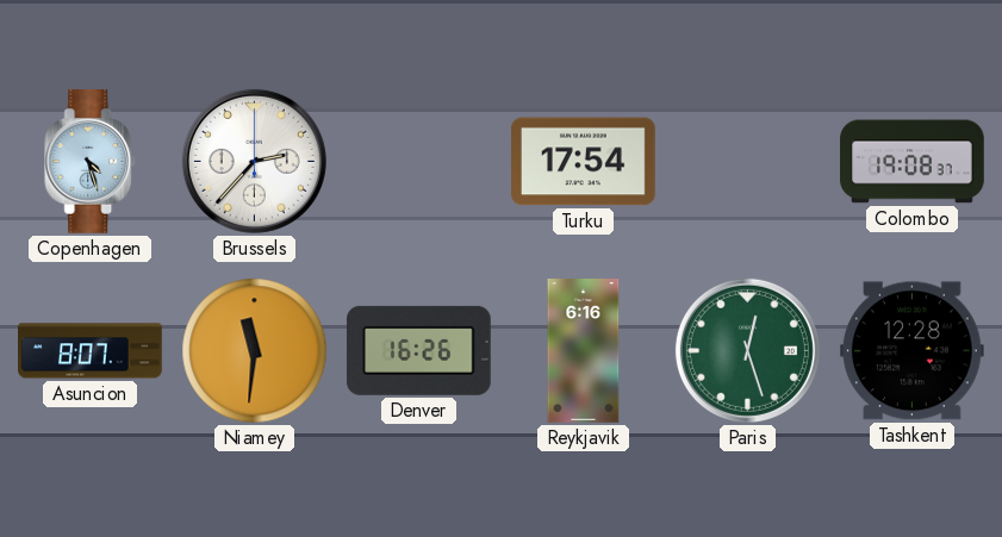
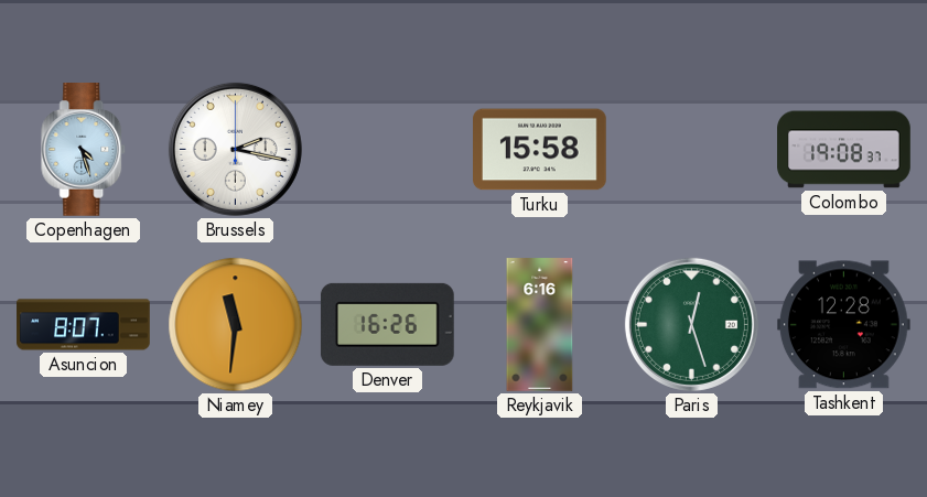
Brussels: 2:37 -> 2:17
Turku: 17:54 -> 15:58
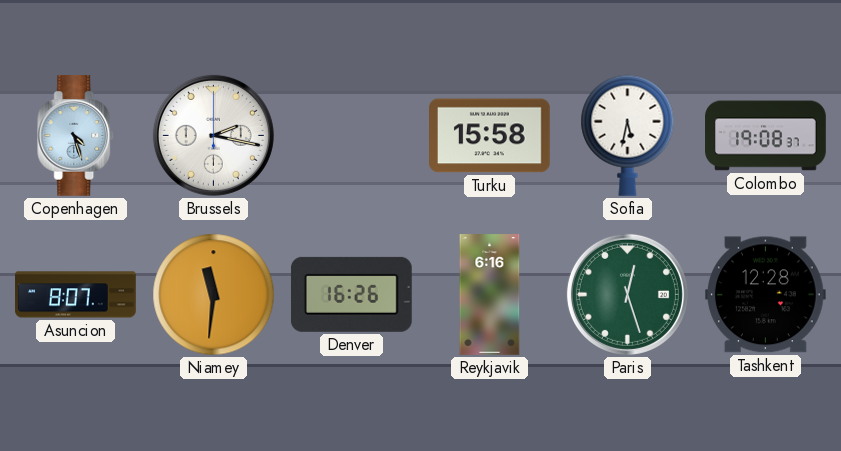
Sofia: none -> 5:32
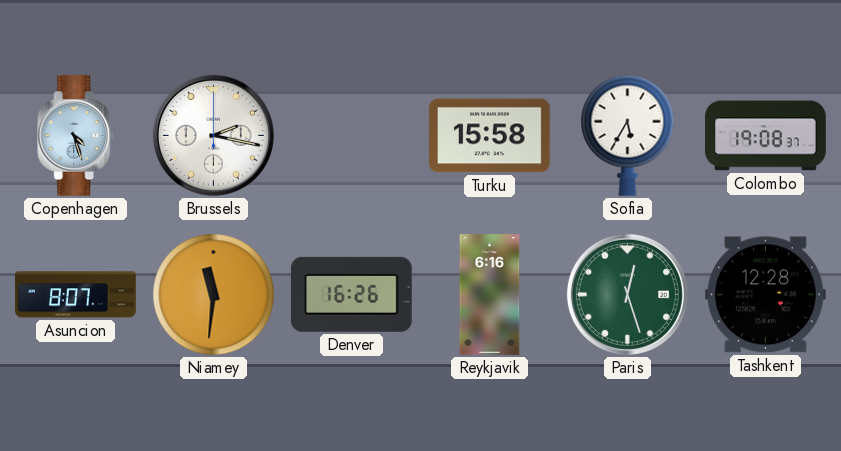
Sofia: 5:32 -> 5:35
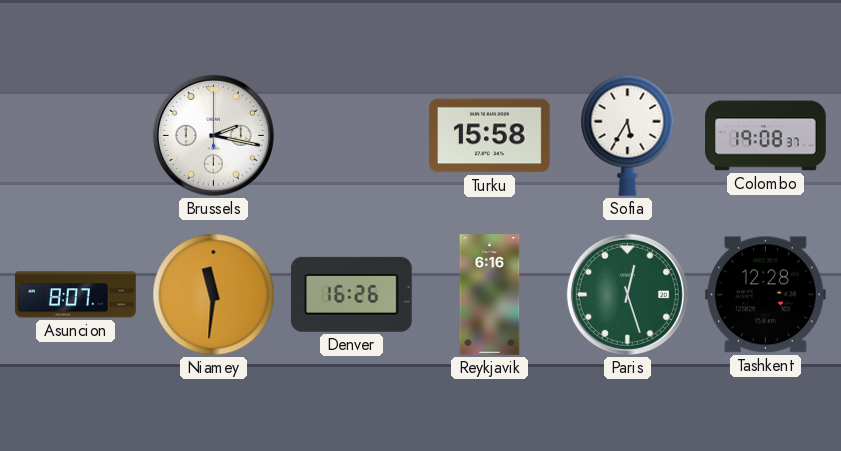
Copenhagen: 4:27 -> none
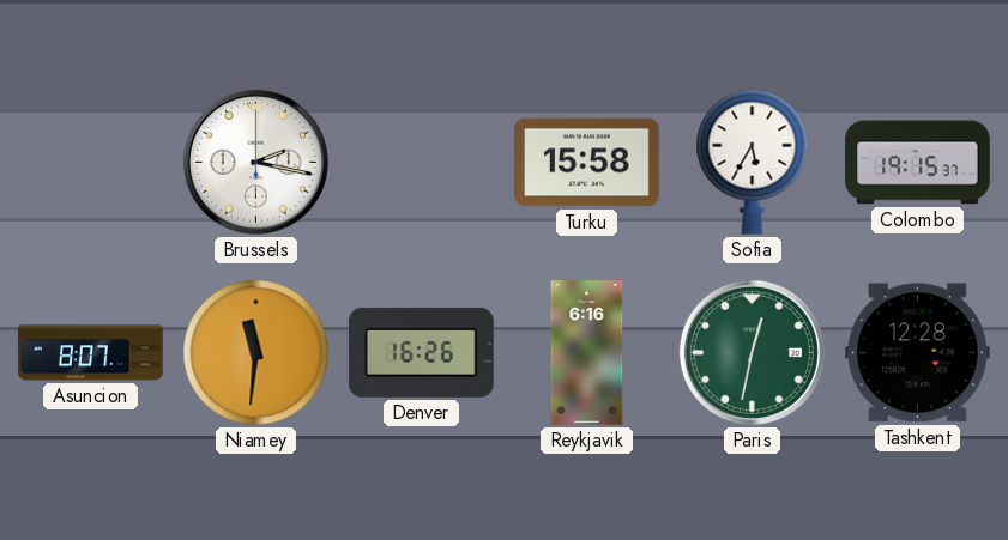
Colombo: 19:08 -> 19:15
Paris: 12:27 -> 12:32
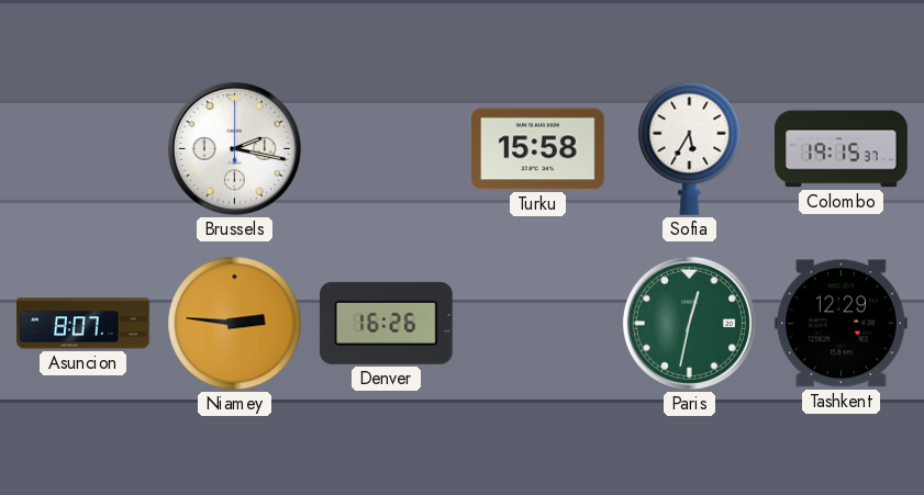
Niamey: 11:31 -> 2:46
Reykjavik: 6:16 -> none
Tashkent: 12:28 -> 12:29
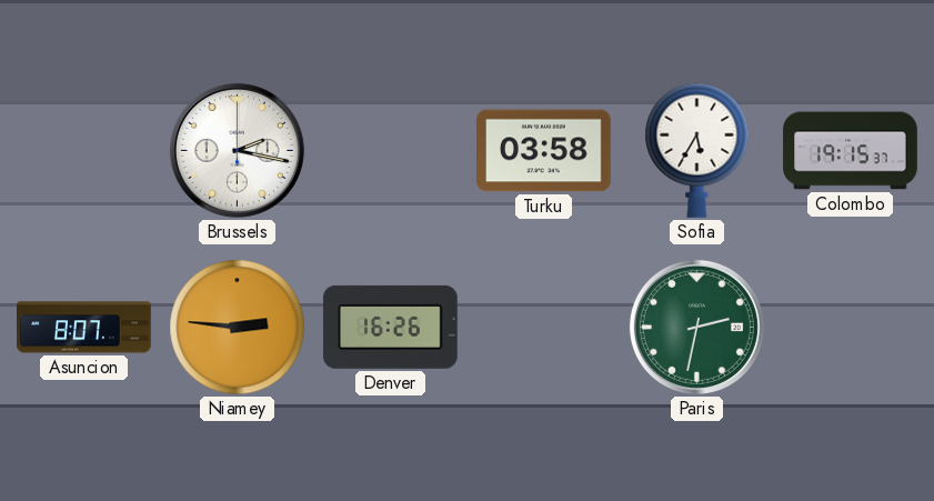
Turku: 15:58 -> 03:58
Paris: 12:32 -> 2:32
Tashkent: 12:29 -> none
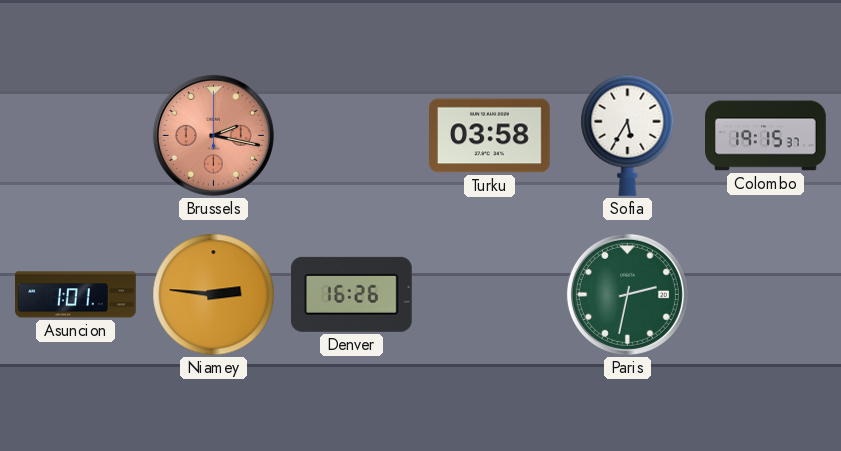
Brussels dial: white -> salmon
Asuncion: 8:07 -> 1:01
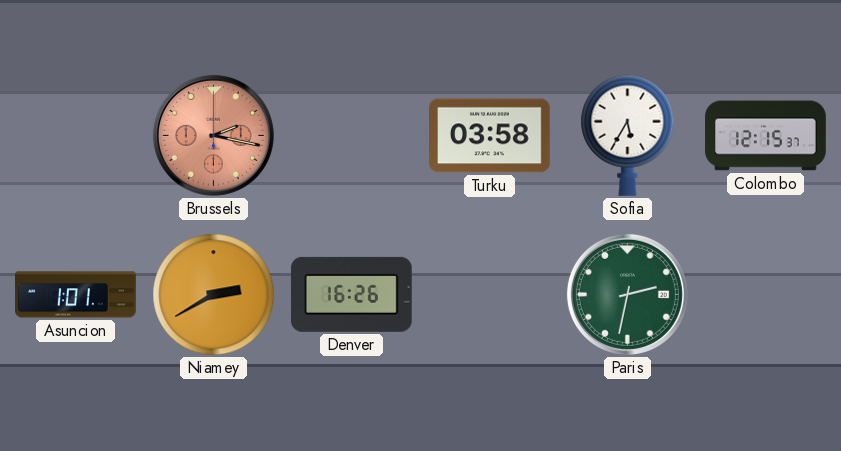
Colombo: 19:15 -> 12:15
Niamey: 2:46 -> 2:40
